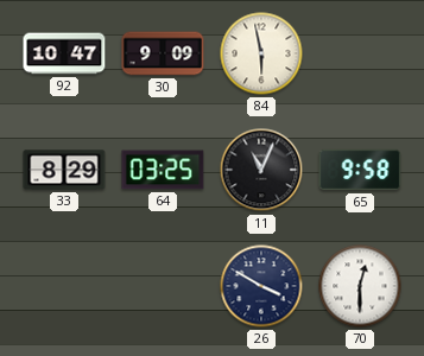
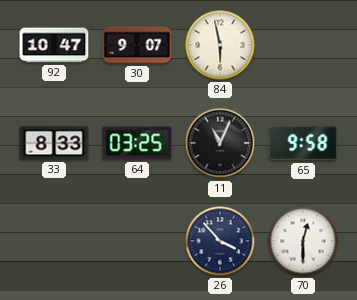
30: 9:09 -> 9:07
33: 8:29 -> 8:33
26: 3:50 -> 3:53
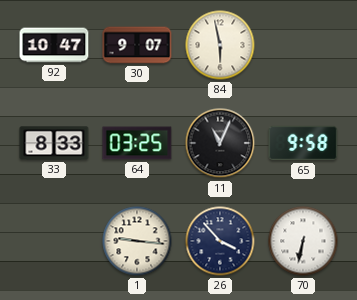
1: none -> 9:16
70: 12:30 -> 6:32
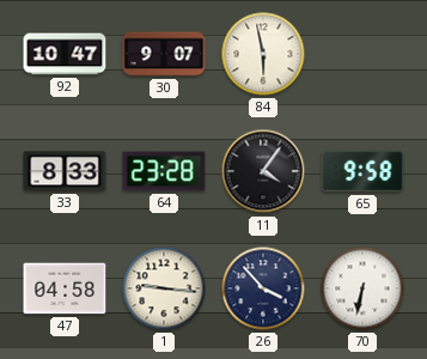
64: 03:25 -> 23:28
11: 11:04 -> 4:06
47: none -> 04:58
